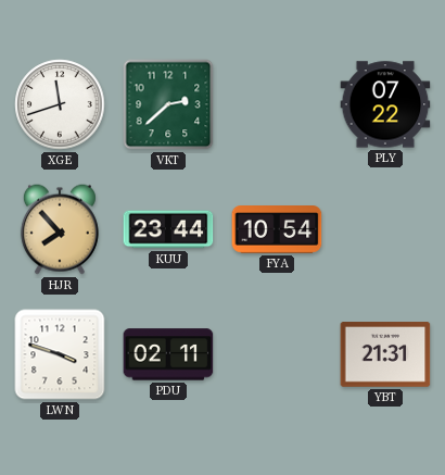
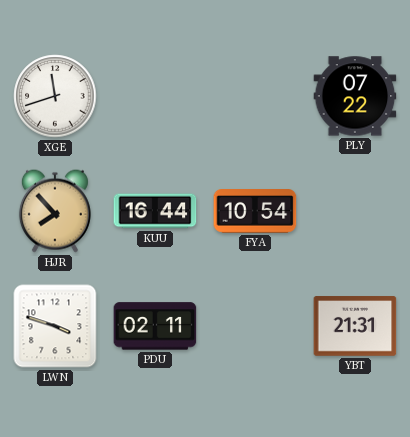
VKT: 2:38 -> none
KUU: 23:44 -> 16:44
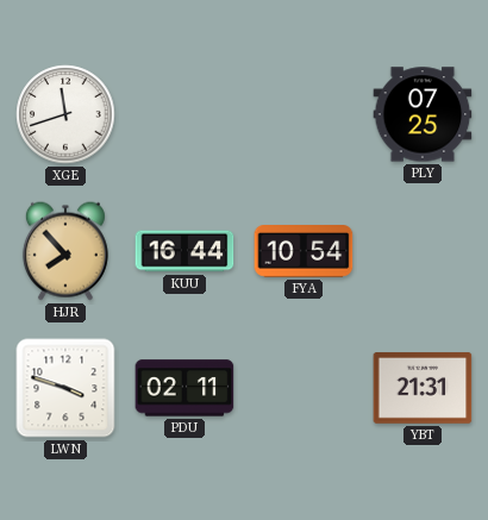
PLY: 07:22 -> 07:25
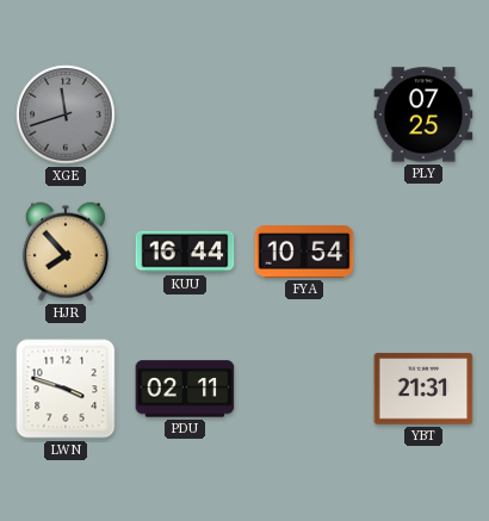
XGE dial: white -> grey
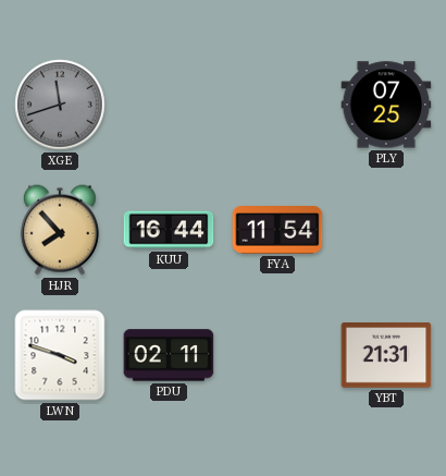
FYA: 10:54 -> 11:54
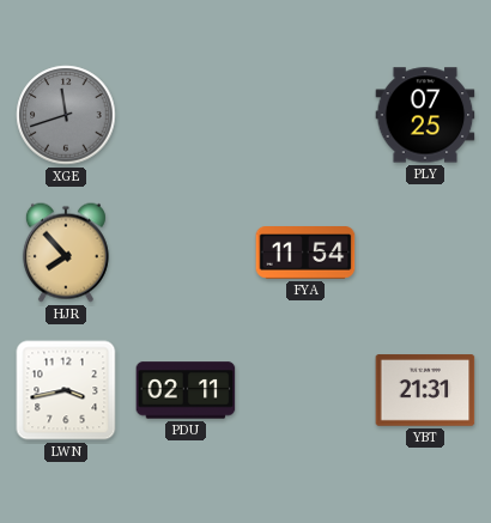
KUU: 16:44 -> none
LWN: 3:48 -> 3:43
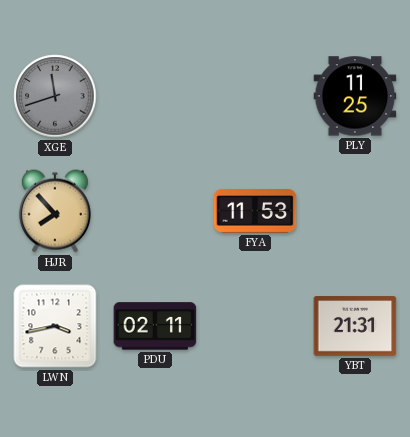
PLY: 07:25 -> 11:25
FYA: 11:54 -> 11:53
